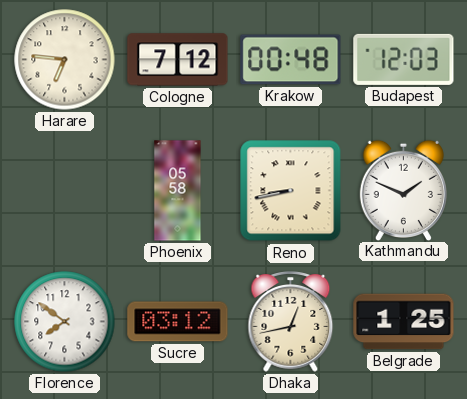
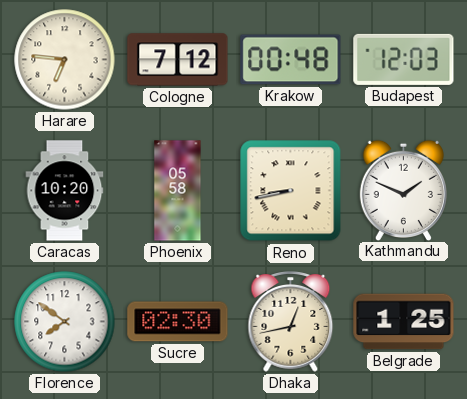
Caracas: none -> 10:20
Sucre: 03:12 -> 02:30
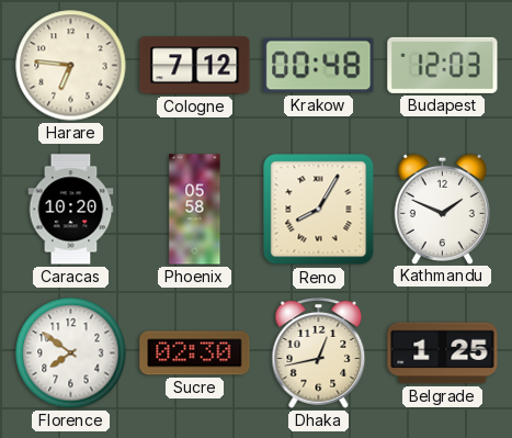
Reno: 8:43 -> 8:05
